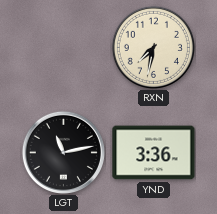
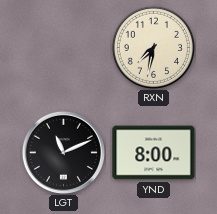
LGT: 11:13 -> 11:11
YND: 3:36 -> 8:00
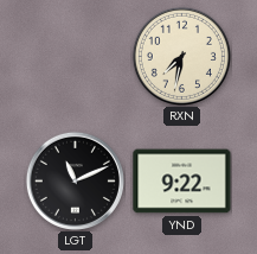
YND: 8:00 -> 9:22
